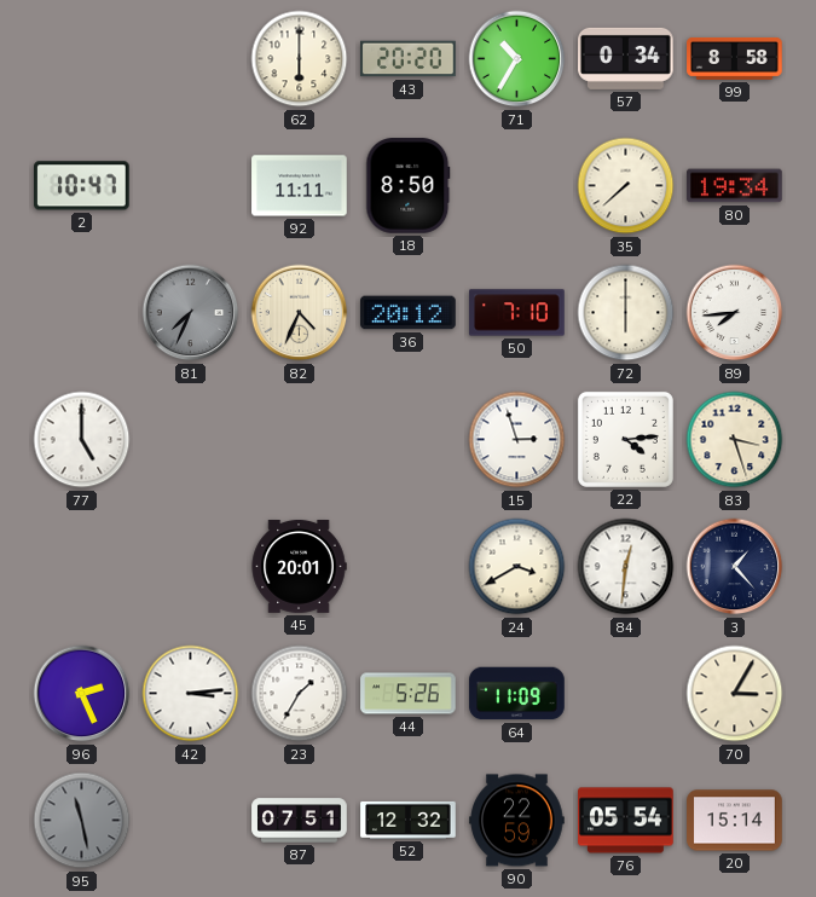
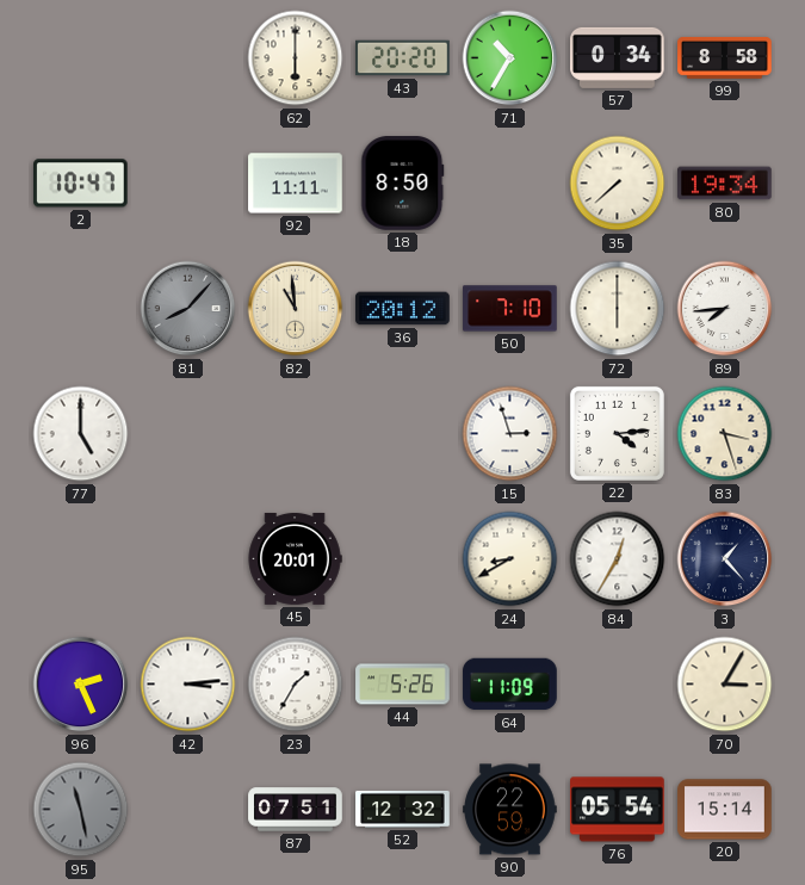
81: 7:34 -> 8:07
82: 4:34 -> 10:59
24: 3:40 -> 8:40
84: 12:31 -> 12:35
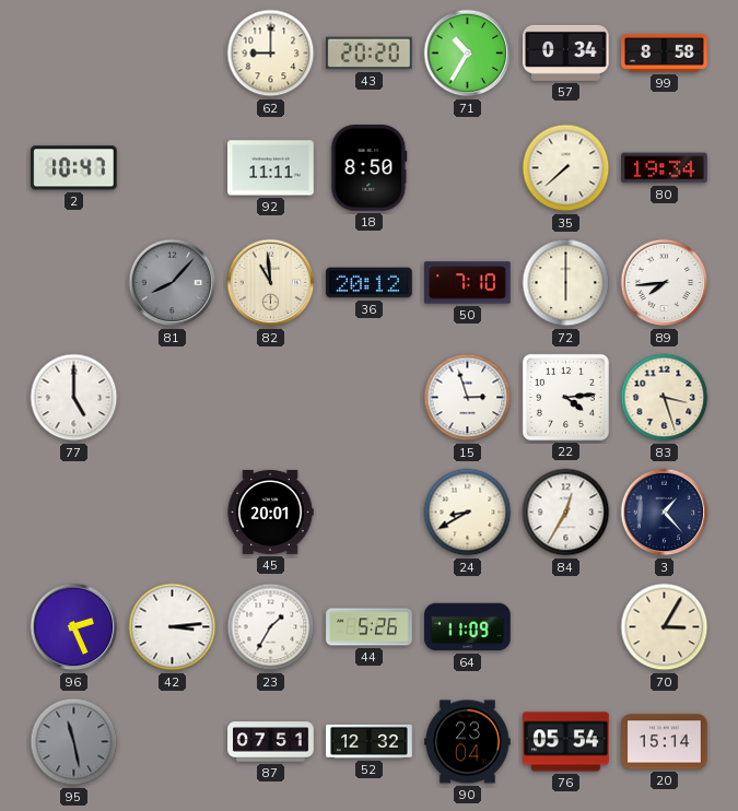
62: 6:00 -> 9:00
90: 22:59 -> 23:04
